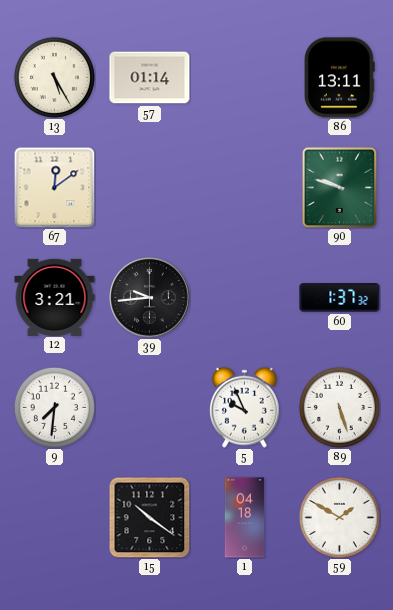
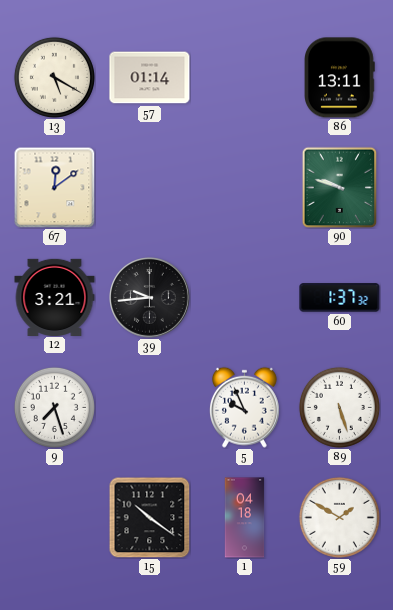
13: 5:25 -> 5:20
9: 7:31 -> 7:27
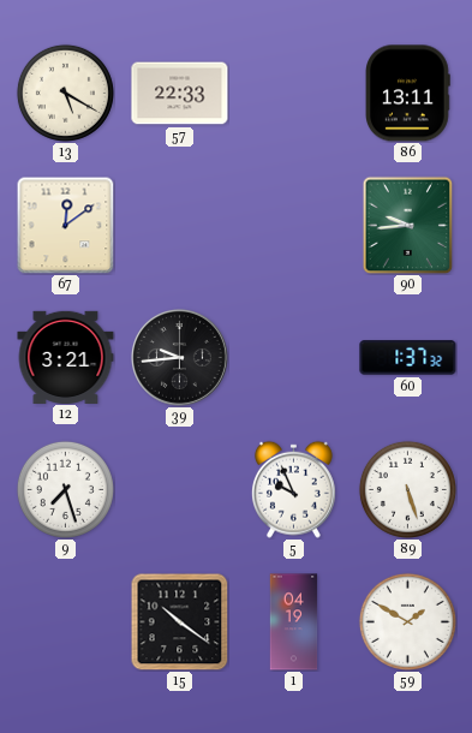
57: 01:14 -> 22:33
90: 9:48 -> 9:44
1: 04:18 -> 04:19
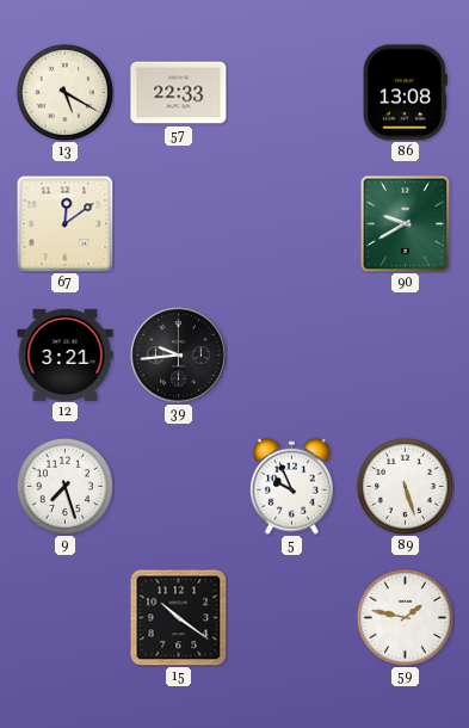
86: 13:11 -> 13:08
90: 9:44 -> 9:40
60: 1:37 -> none
1: 04:19 -> none
59: 1:50 -> 1:47
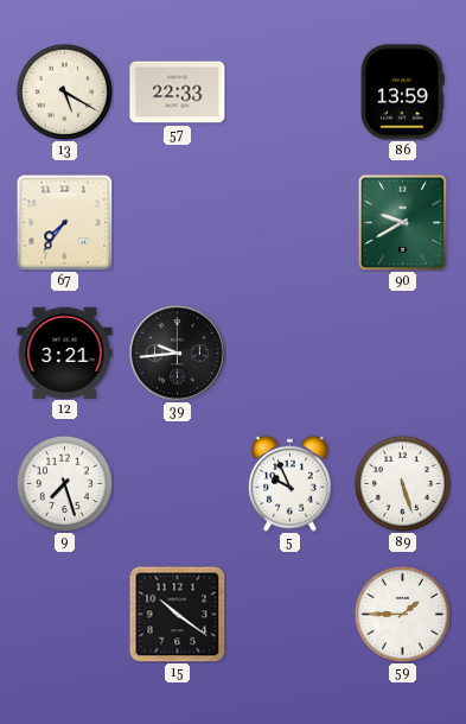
86: 13:08 -> 13:59
67: 12:09 -> 7:36
59: 1:47 -> 1:45
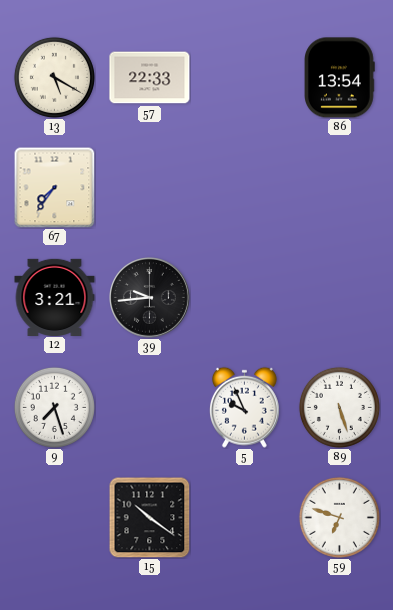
86: 13:59 -> 13:54
90: 9:40 -> none
59: 1:45 -> 6:48
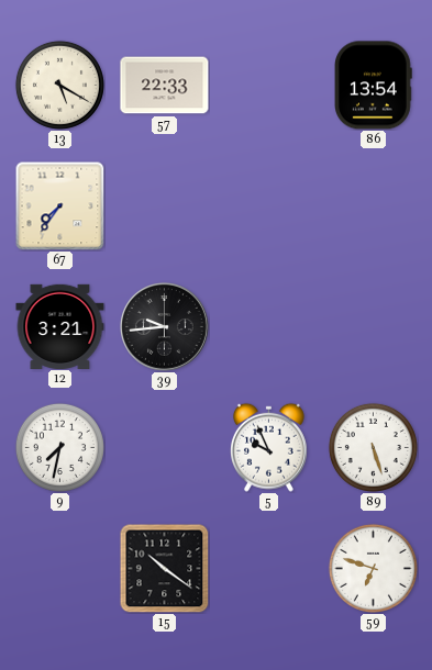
9: 7:27 -> 7:32
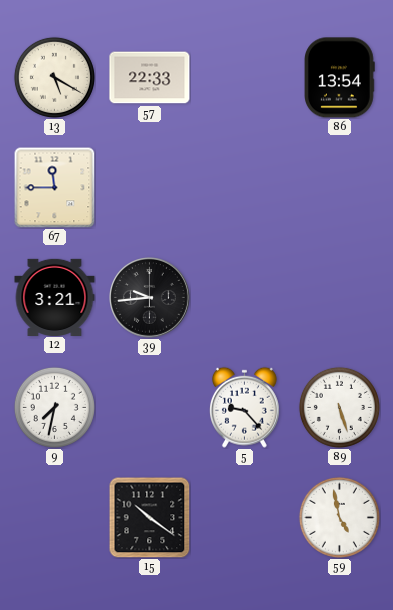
67: 7:36 -> 11:45
5: 9:56 -> 9:23
59: 6:48 -> 4:58
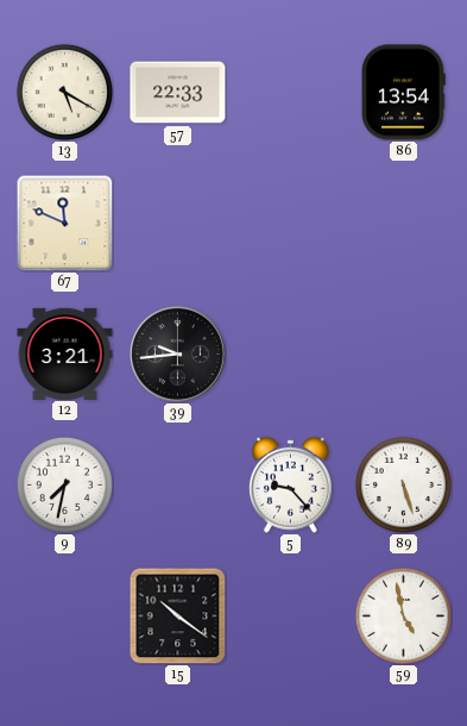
67: 11:45 -> 11:49
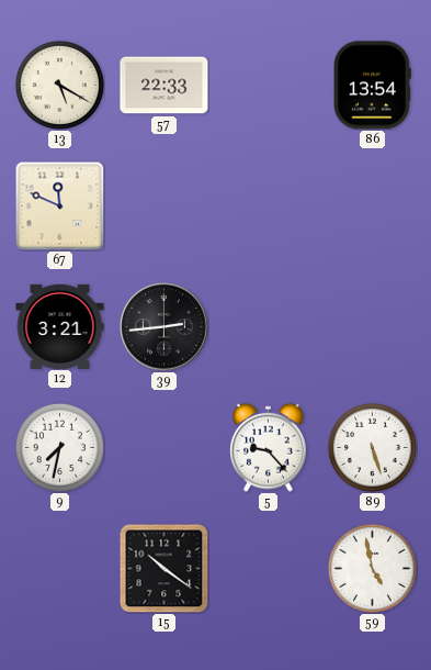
39: 9:44 -> 2:44
